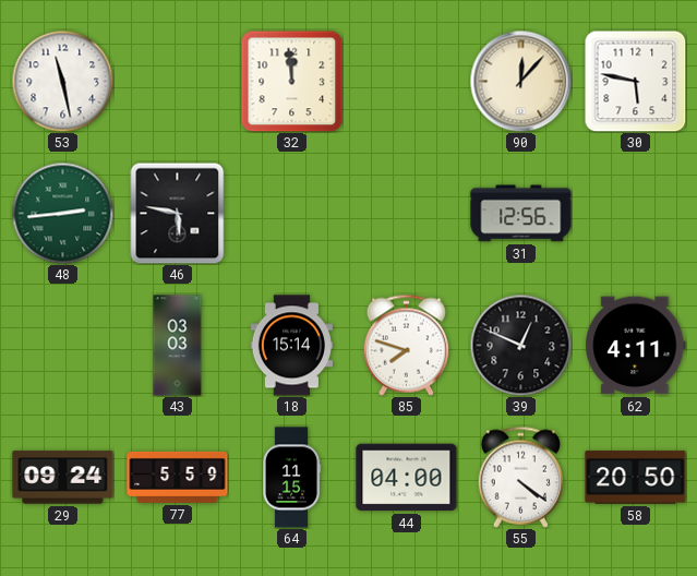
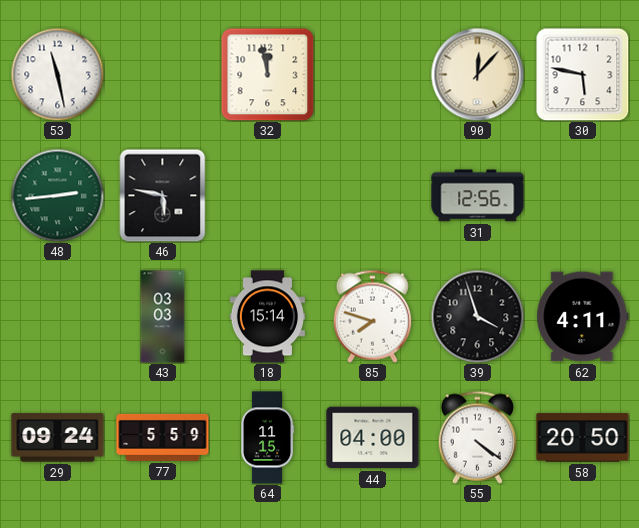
32: 11:59 -> 11:58
39: 12:49 -> 3:57
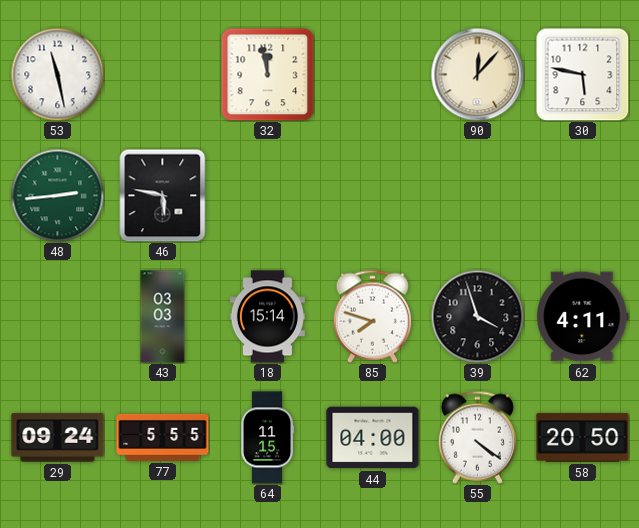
31: 12:56 -> none
77: 5:59 -> 5:55
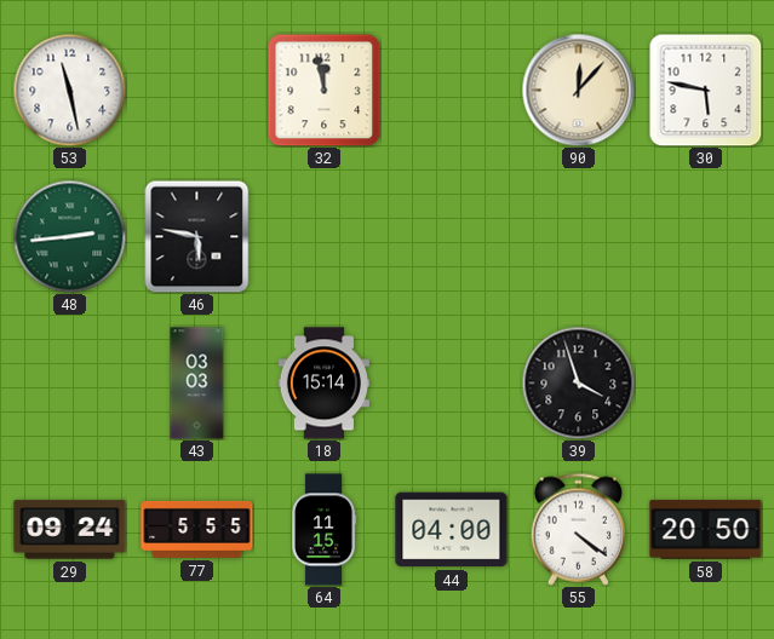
85: 7:48 -> none
62: 4:11 -> none
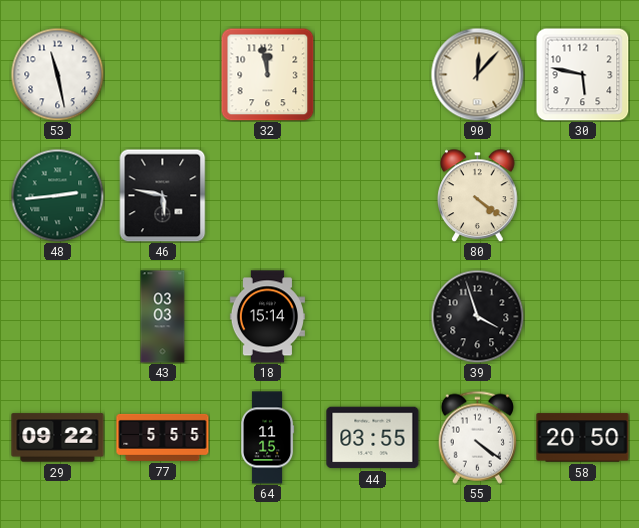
80: none -> 4:21
29: 09:24 -> 09:22
44: 04:00 -> 03:55
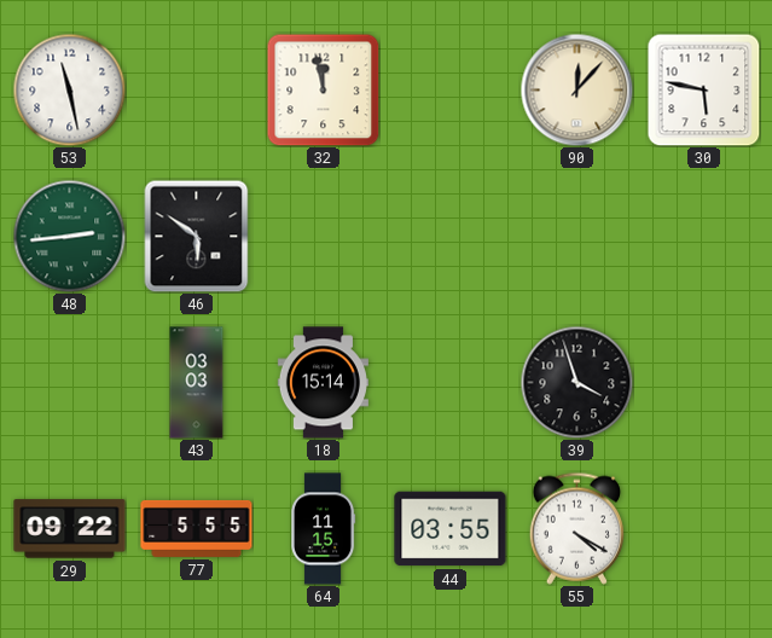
46: 5:47 -> 5:51
80: 4:21 -> none
55: 4:21 -> 4:20
58: 20:50 -> none
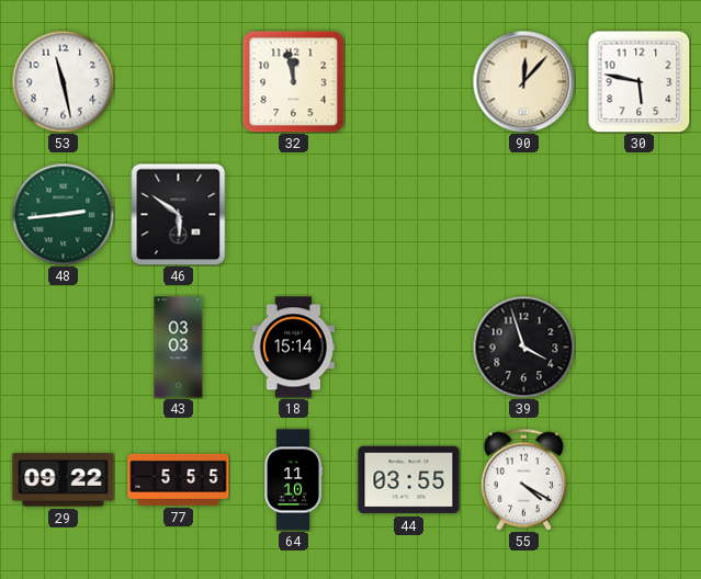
64: 11:15 -> 11:10
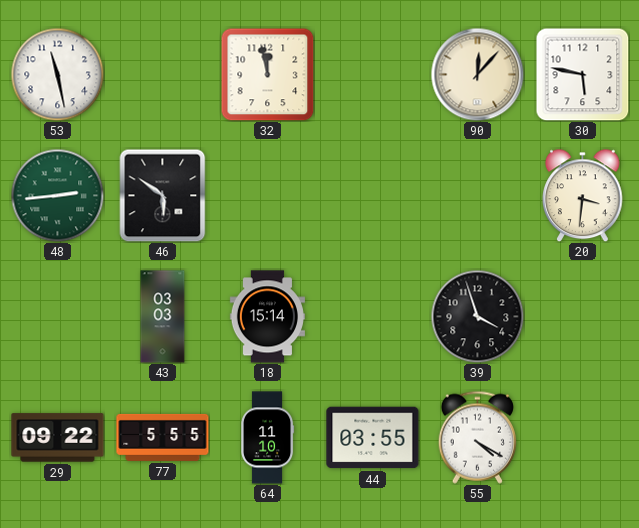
20: none -> 3:31
